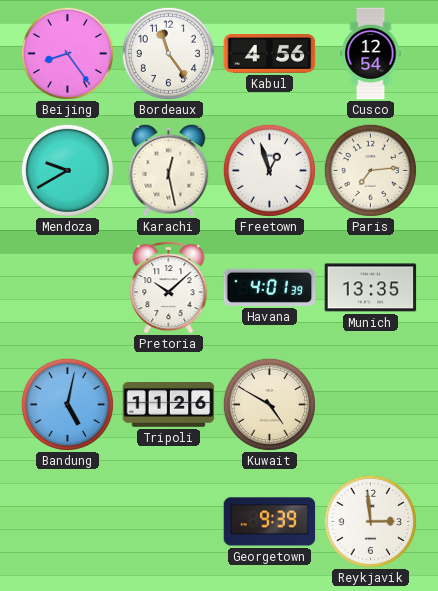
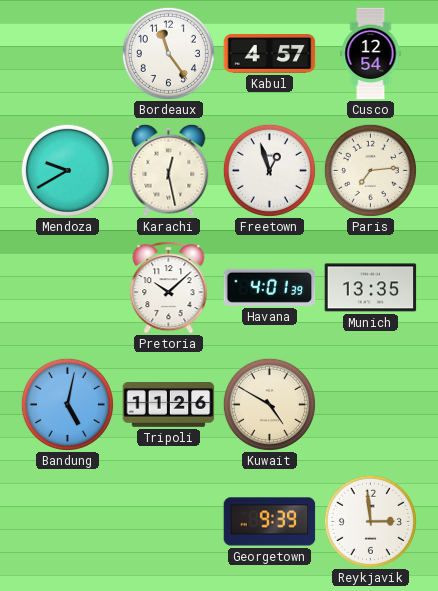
Beijing: 8:24 -> none
Kabul: 4:56 -> 4:57
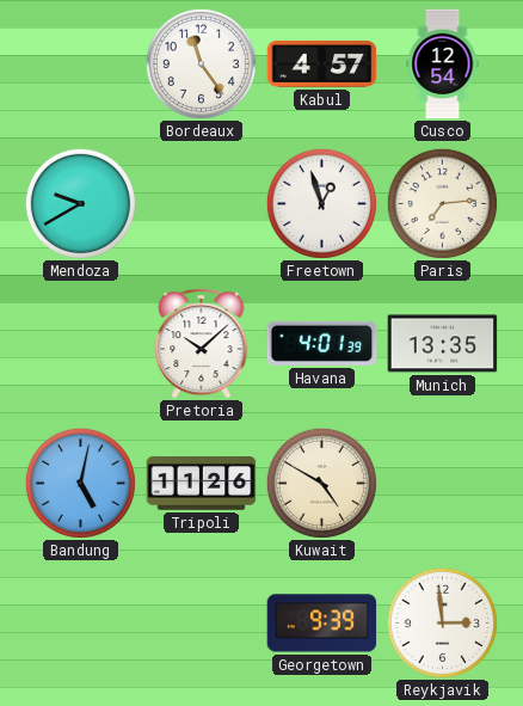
Karachi: 12:28 -> none
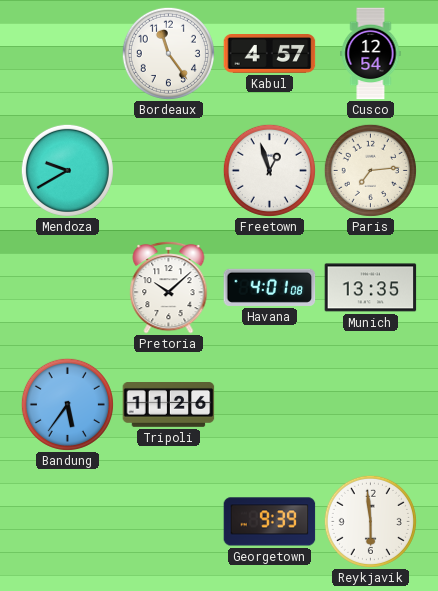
Havana: 4:01:39 -> 4:01:08
Bandung: 5:02 -> 5:36
Kuwait: 4:50 -> none
Reykjavik: 2:59 -> 5:59
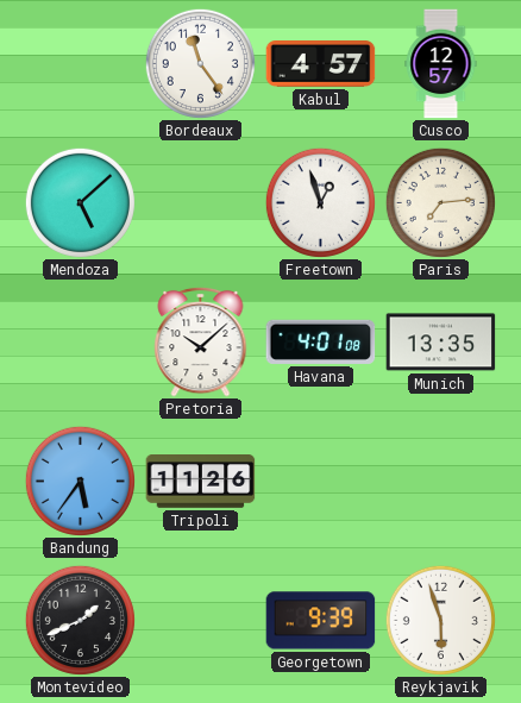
Cusco: 12:54 -> 12:57
Mendoza: 9:40 -> 5:08
Montevideo: none -> 1:41
Reykjavik: 5:59 -> 5:57
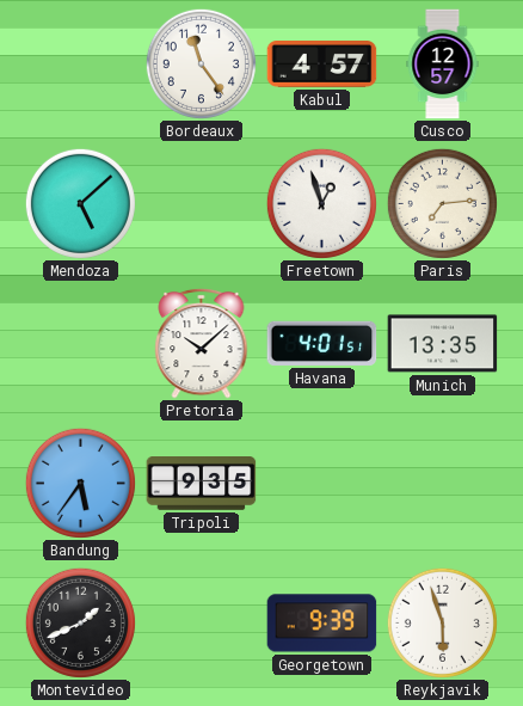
Havana: 4:01:08 -> 4:01:51
Tripoli: 11:26 -> 9:35
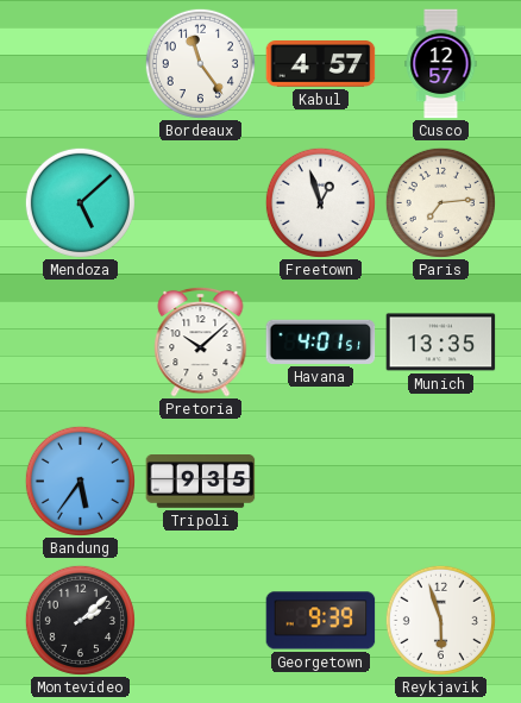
Montevideo: 1:41 -> 2:08
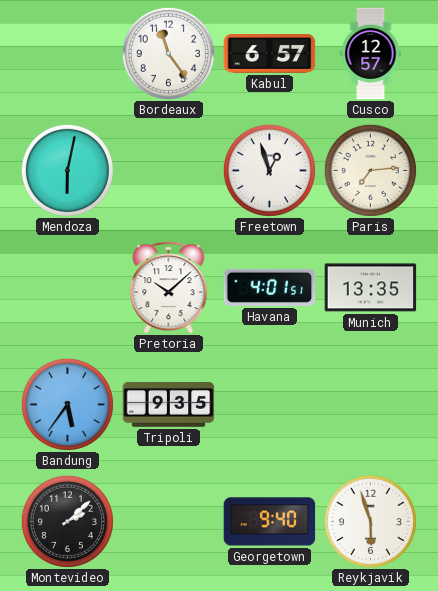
Kabul: 4:57 -> 6:57
Mendoza: 5:08 -> 6:02
Georgetown: 9:39 -> 9:40
